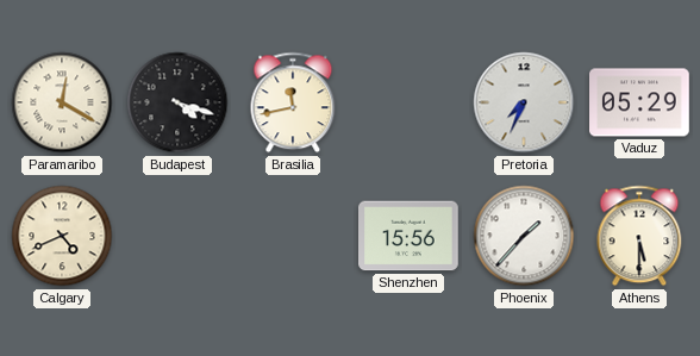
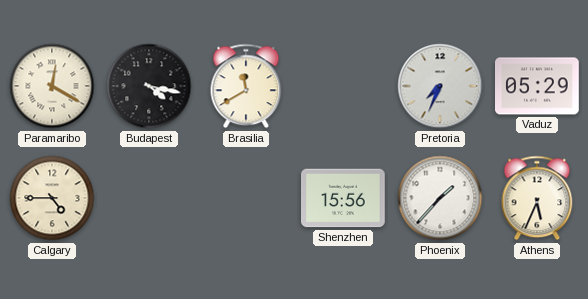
Budapest: 4:18 -> 4:17
Brasilia: 11:43 -> 11:40
Calgary: 4:41 -> 4:45
Athens: 5:30 -> 5:34
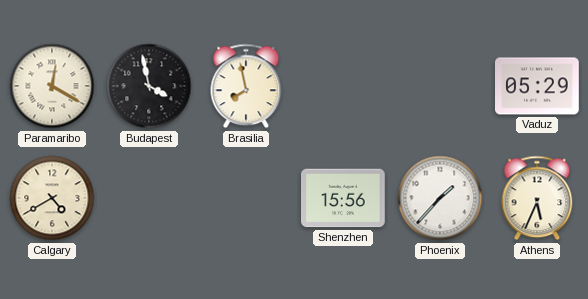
Budapest: 4:17 -> 3:58
Brasilia: 11:40 -> 7:58
Pretoria: 7:34 -> none
Calgary: 4:45 -> 4:40
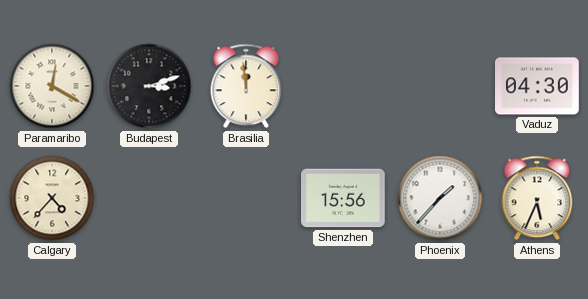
Budapest: 3:58 -> 3:12
Brasilia: 7:58 -> 11:59
Vaduz: 05:29 -> 04:30
Calgary: 4:40 -> 4:37
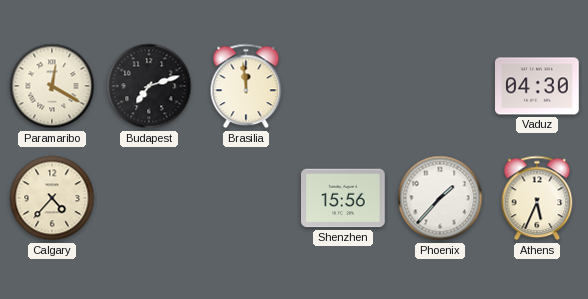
Budapest: 3:12 -> 7:12
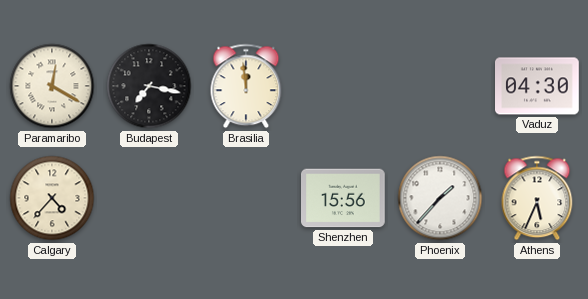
Budapest: 7:12 -> 7:17
